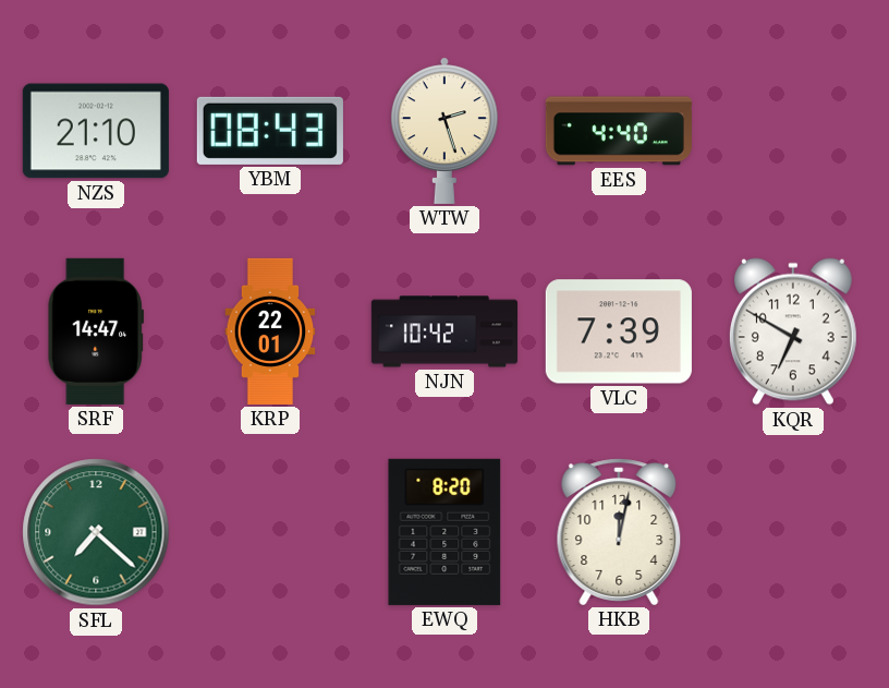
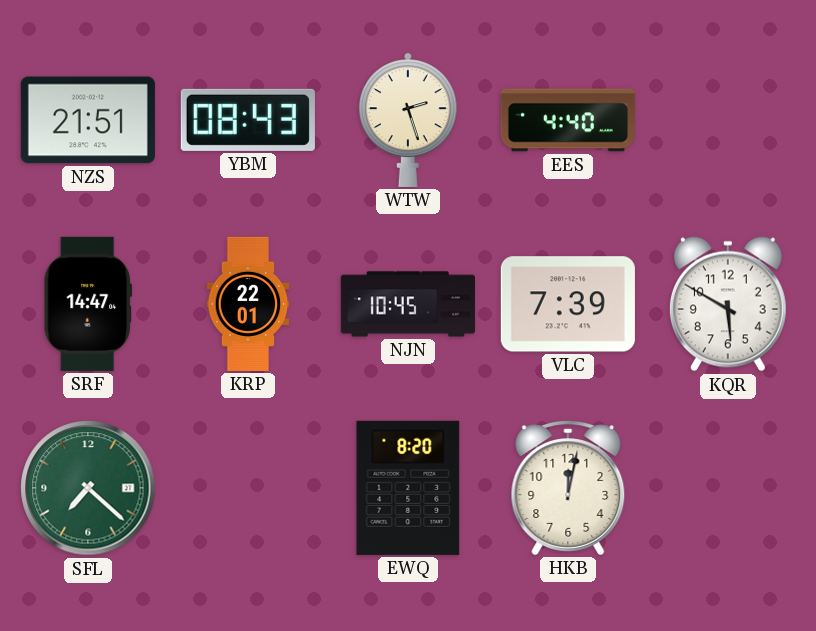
NZS: 21:10 -> 21:51
NJN: 10:42 -> 10:45
KQR: 6:50 -> 5:50
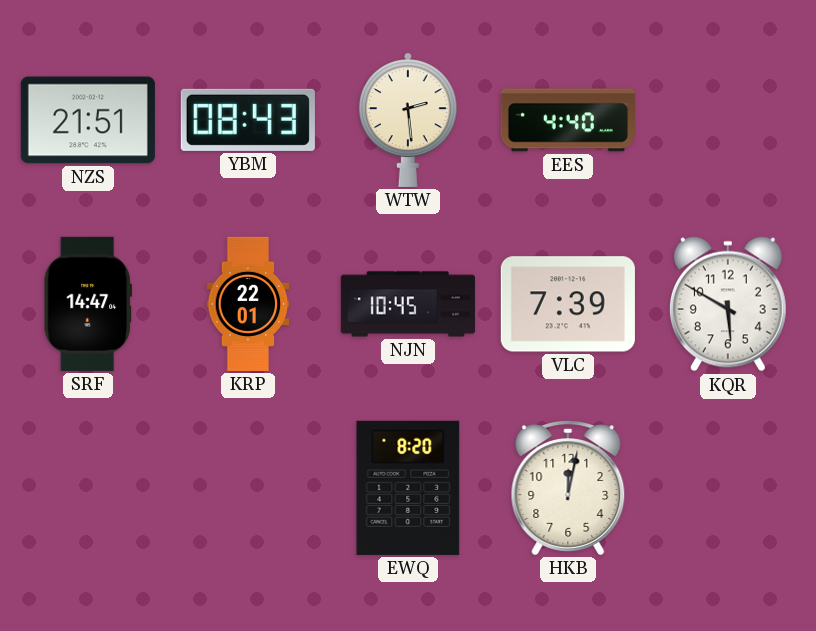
WTW: 2:27 -> 2:29
SFL: 7:22 -> none
